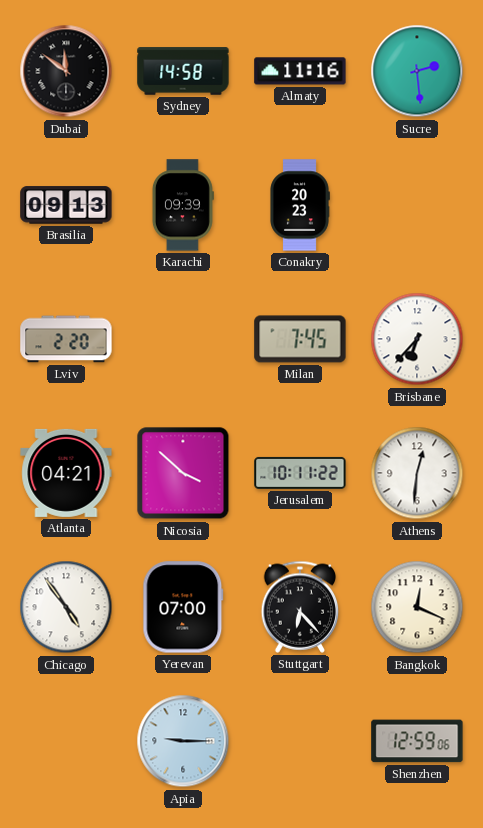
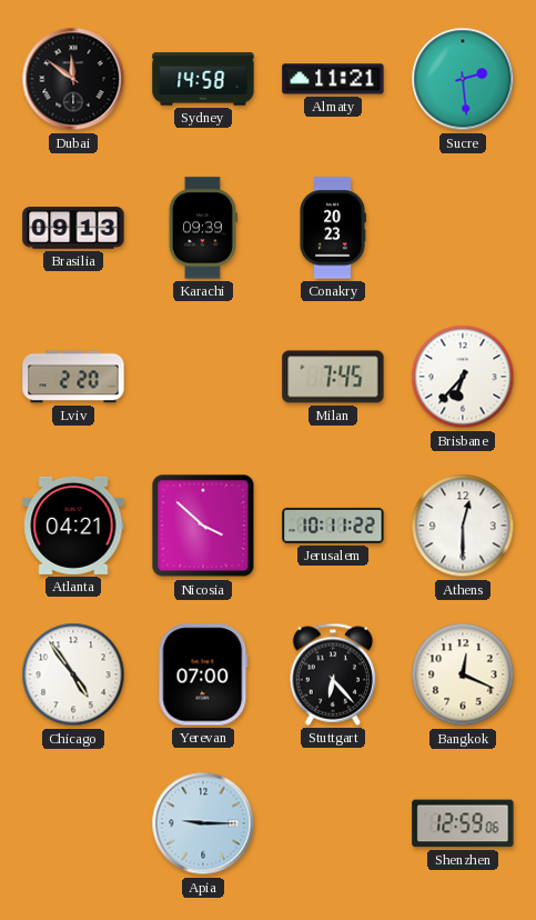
Almaty: 11:16 -> 11:21
Athens: 12:31 -> 12:30
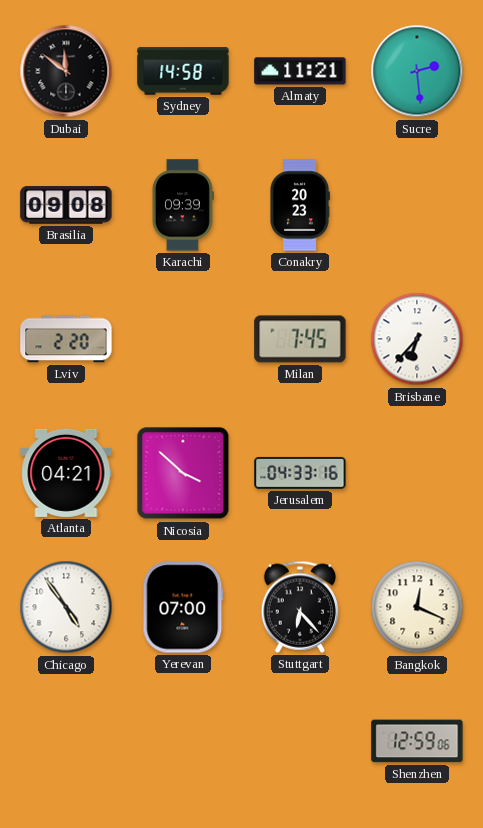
Brasilia: 09:13 -> 09:08
Jerusalem: 10:11 -> 04:33
Athens: 12:30 -> none
Apia: 9:15 -> none
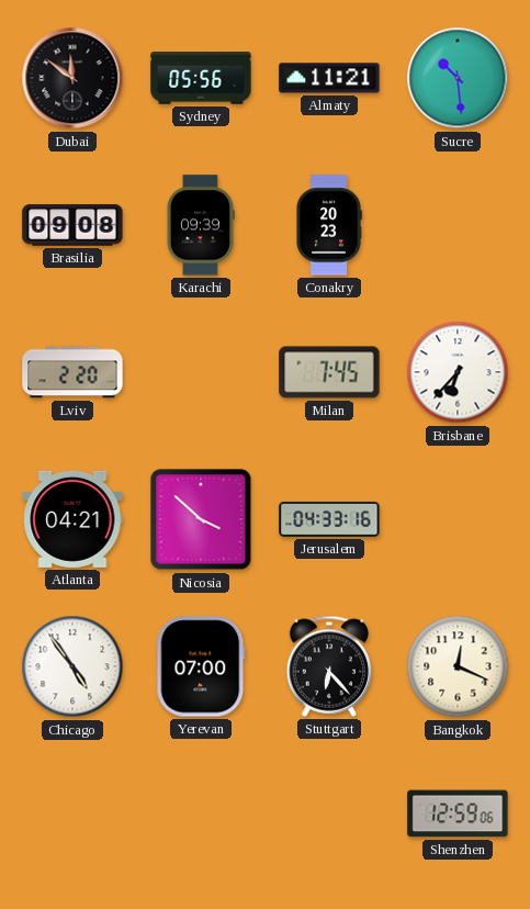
Sydney: 14:58 -> 05:56
Sucre: 2:29 -> 10:29
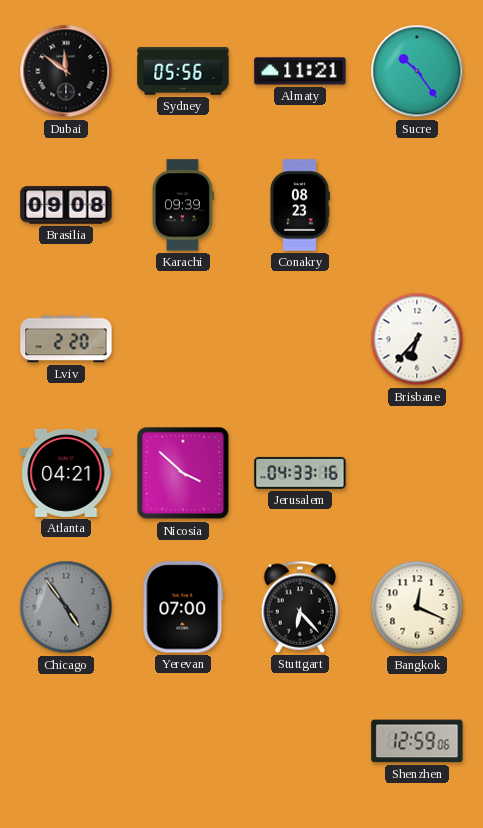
Sucre: 10:29 -> 10:24
Conakry: 20:23 -> 08:23
Milan: 7:45 -> none
Chicago dial: white -> grey
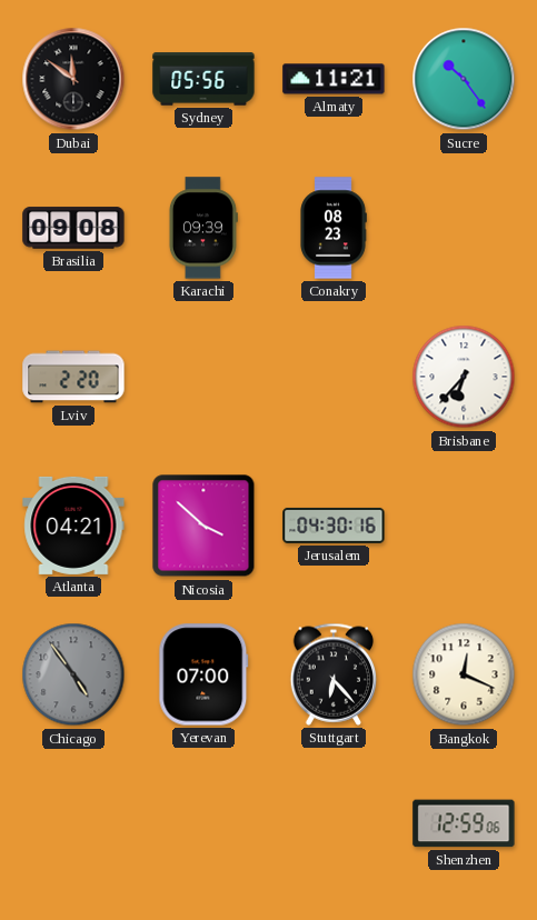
Jerusalem: 04:33 -> 04:30
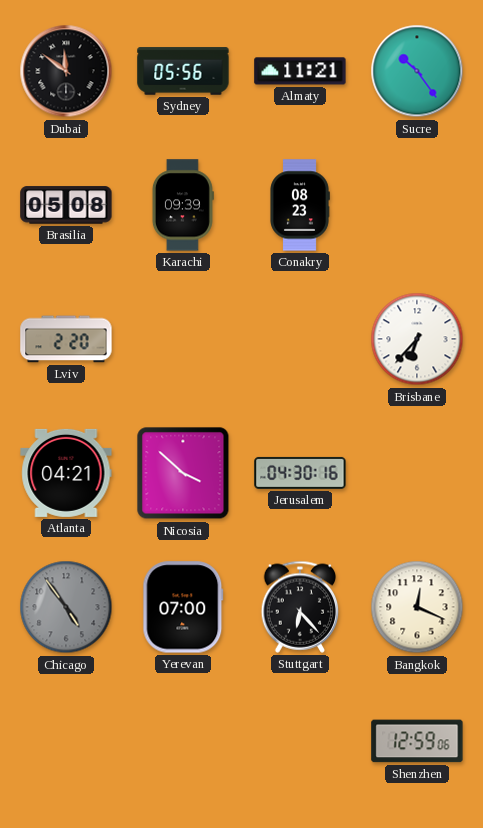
Brasilia: 09:08 -> 05:08
